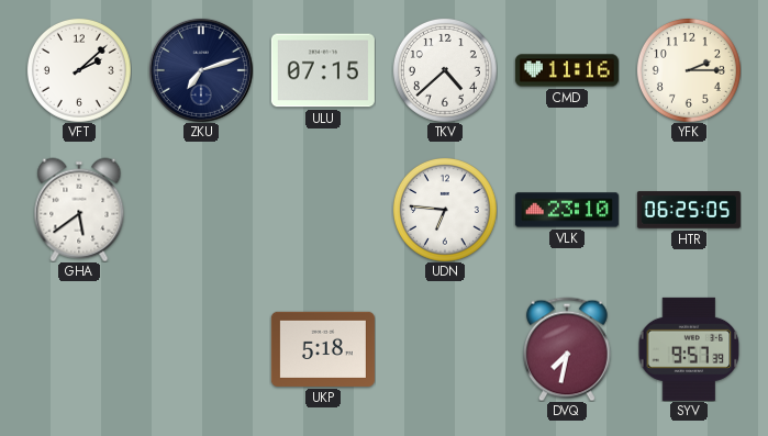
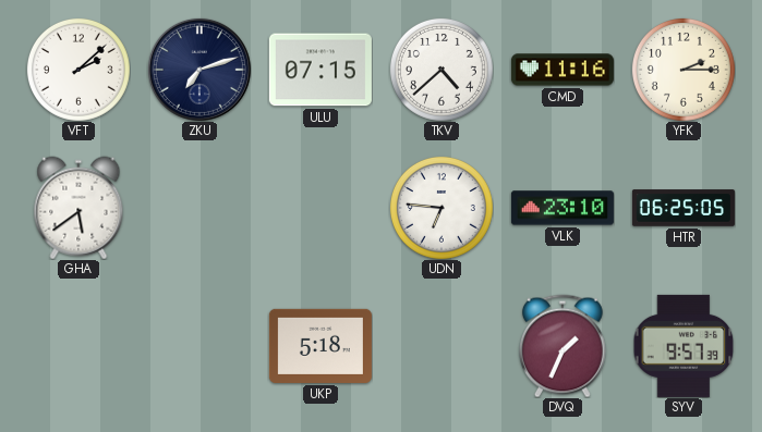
DVQ: 7:32 -> 1:34
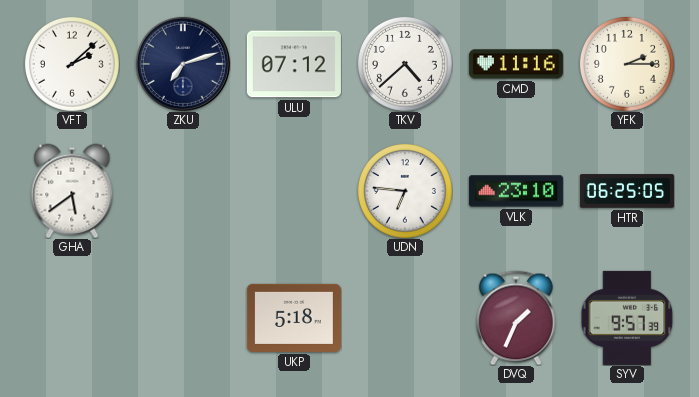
ULU: 07:15 -> 07:12
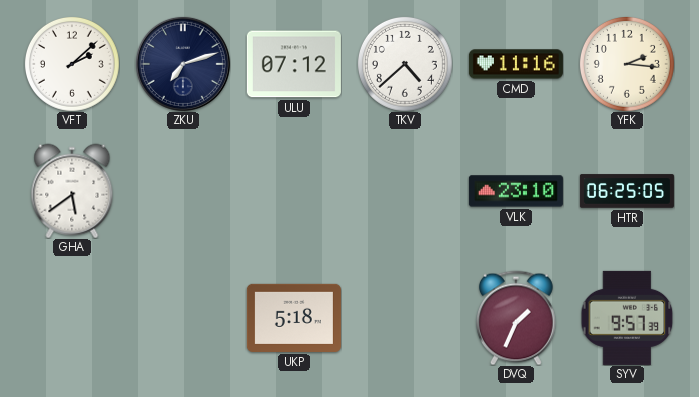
YFK: 2:15 -> 2:16
UDN: 6:46 -> none
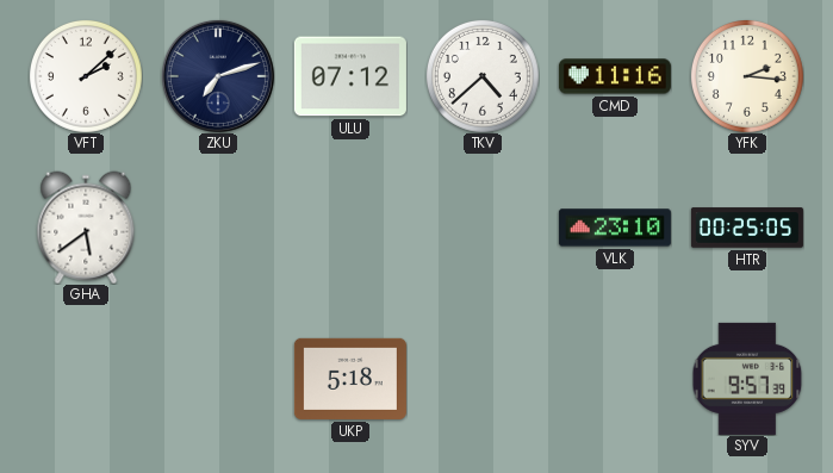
HTR: 06:25 -> 00:25
DVQ: 1:34 -> none
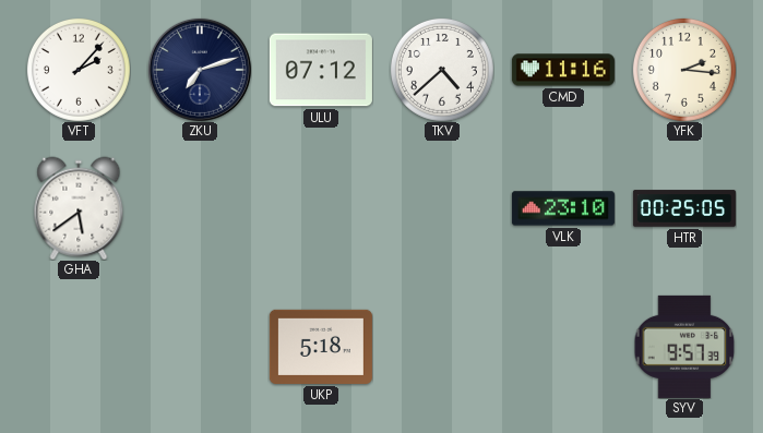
VFT: 2:08 -> 2:07
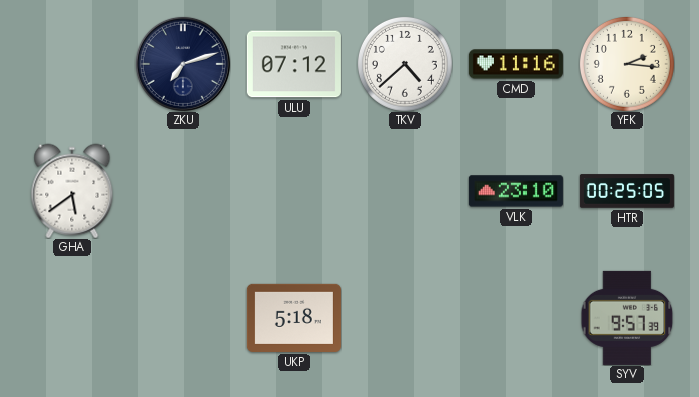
VFT: 2:07 -> none
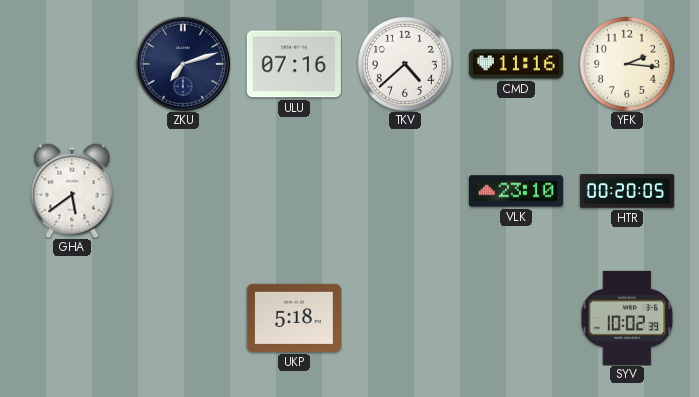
ULU: 07:12 -> 07:16
HTR: 00:25 -> 00:20
SYV: 9:57 -> 10:02
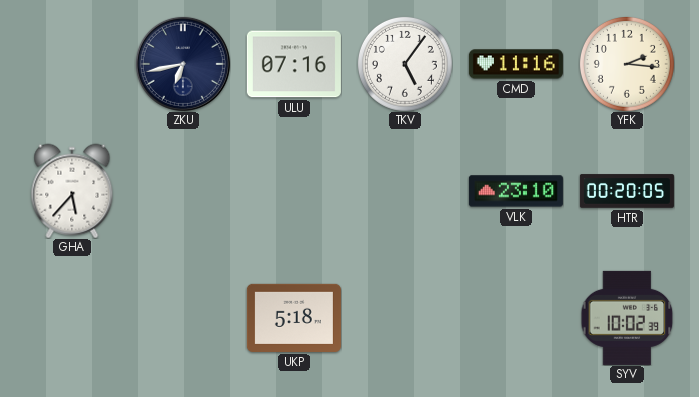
ZKU: 7:12 -> 6:43
TKV: 4:38 -> 5:06
GHA: 5:39 -> 5:37
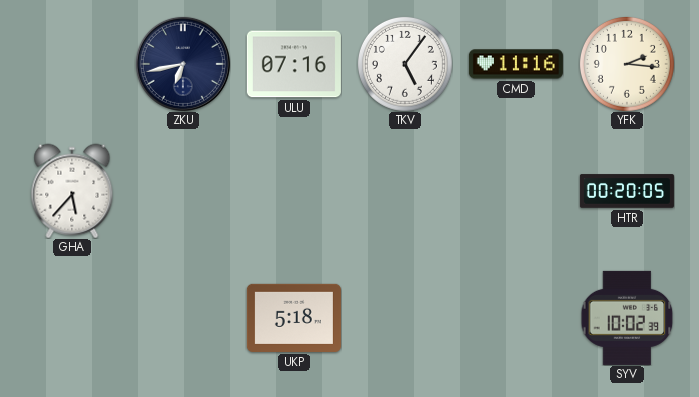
VLK: 23:10 -> none
